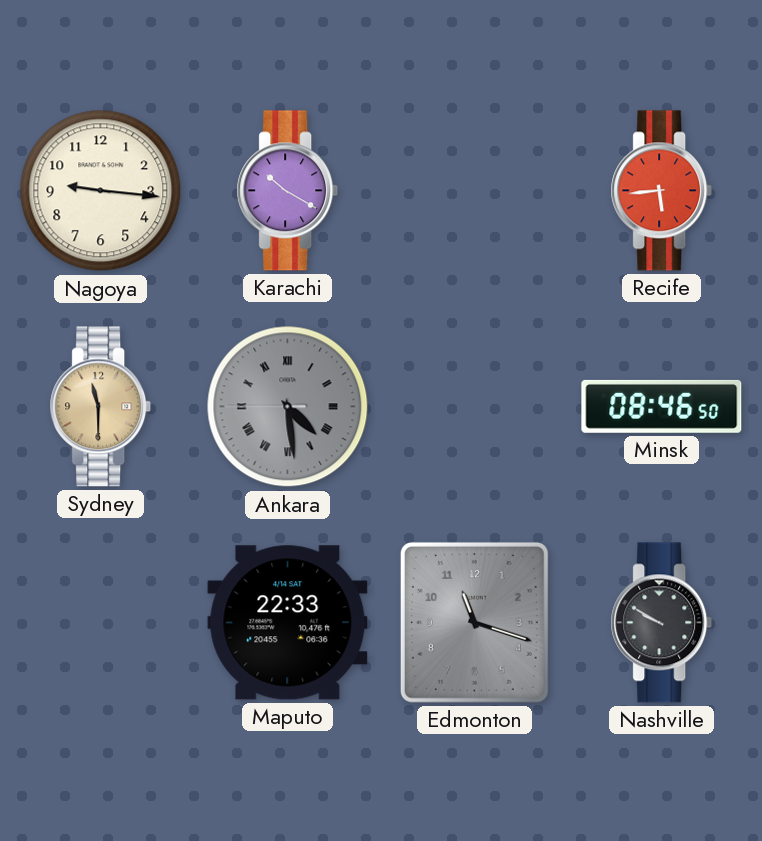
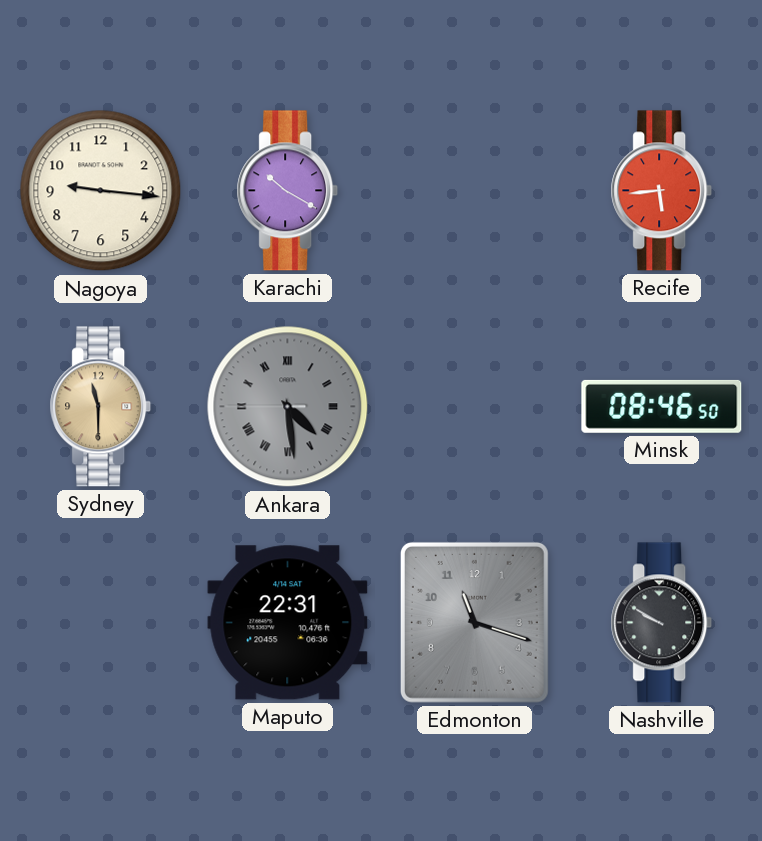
Maputo: 22:33 -> 22:31
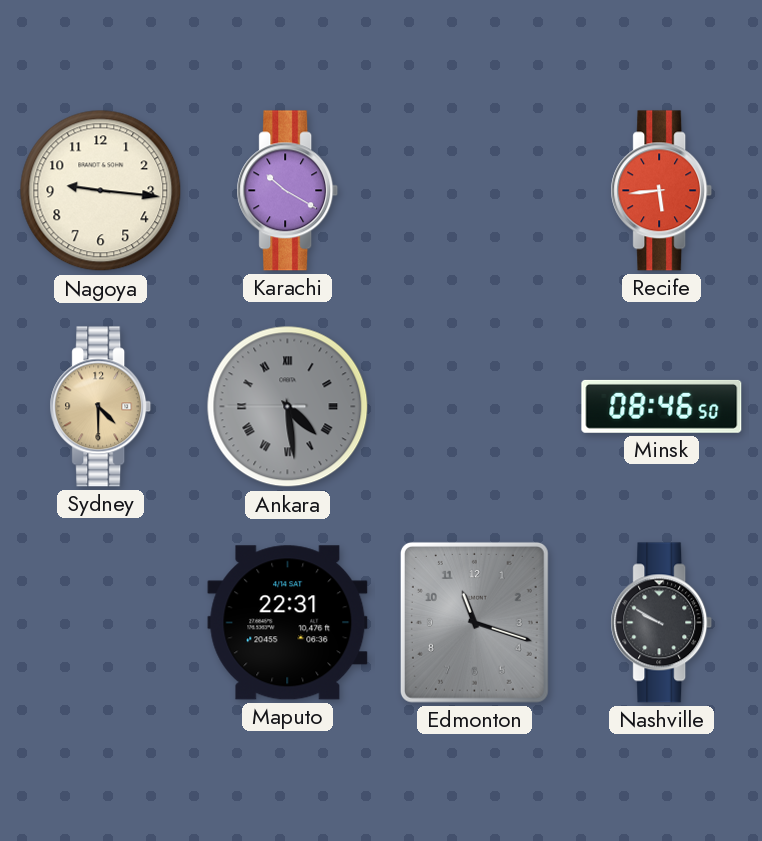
Sydney: 11:30 -> 4:30
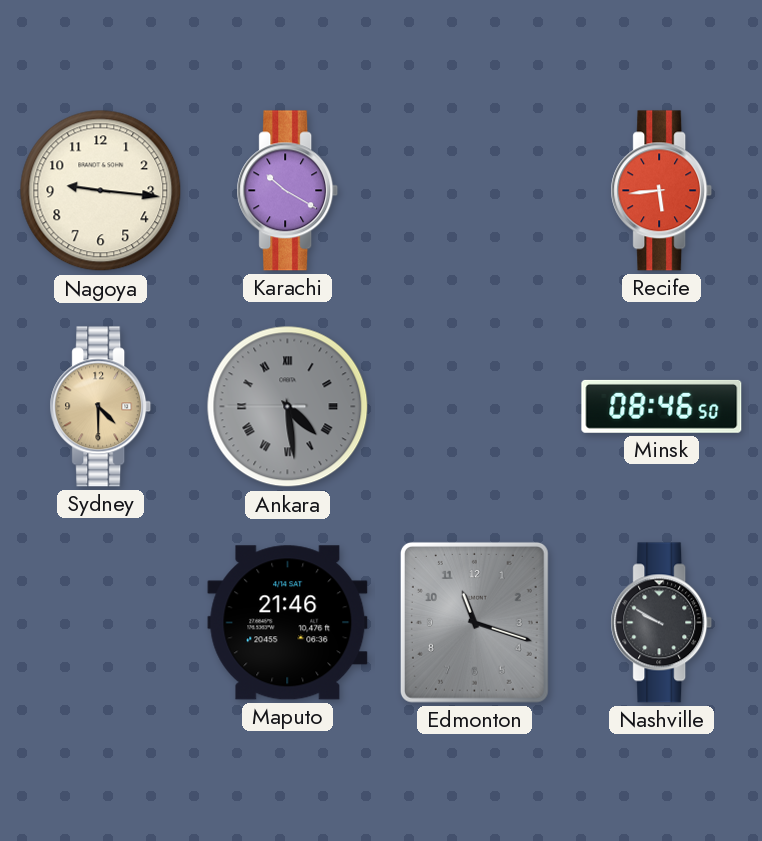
Maputo: 22:31 -> 21:46
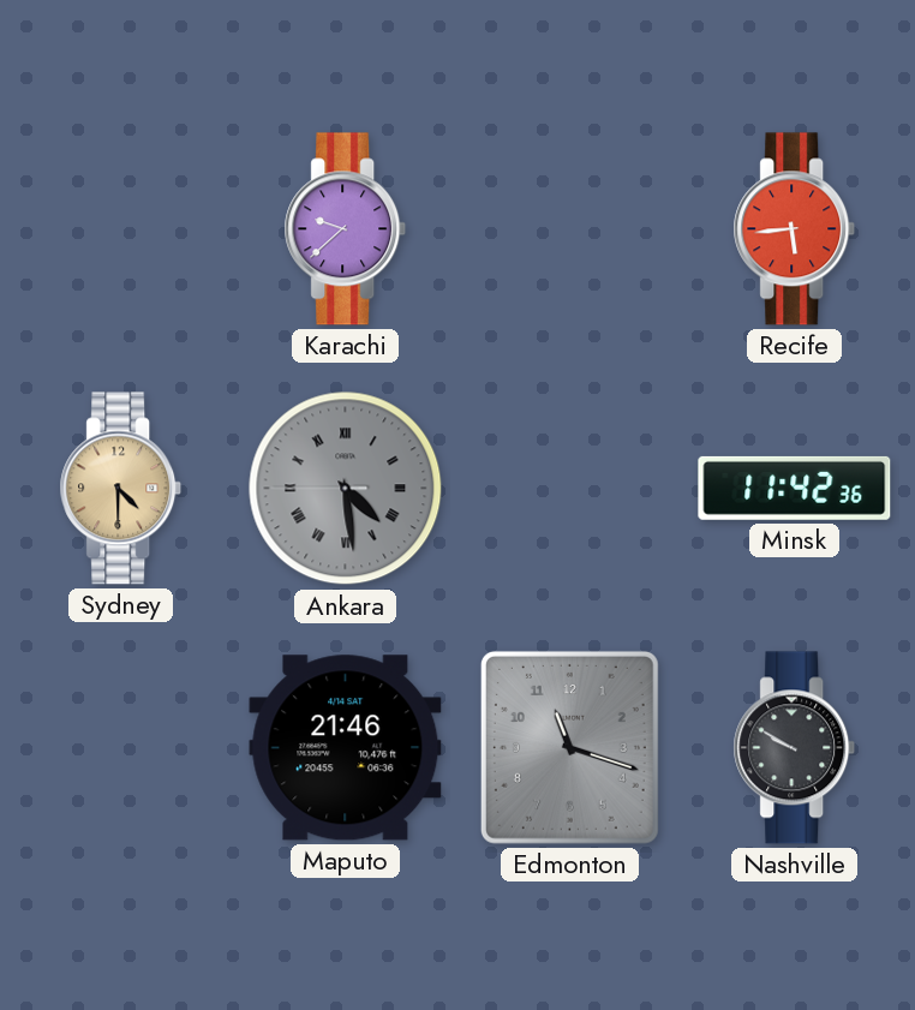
Nagoya: 9:16 -> none
Karachi: 10:20 -> 9:38
Minsk: 08:46 -> 11:42
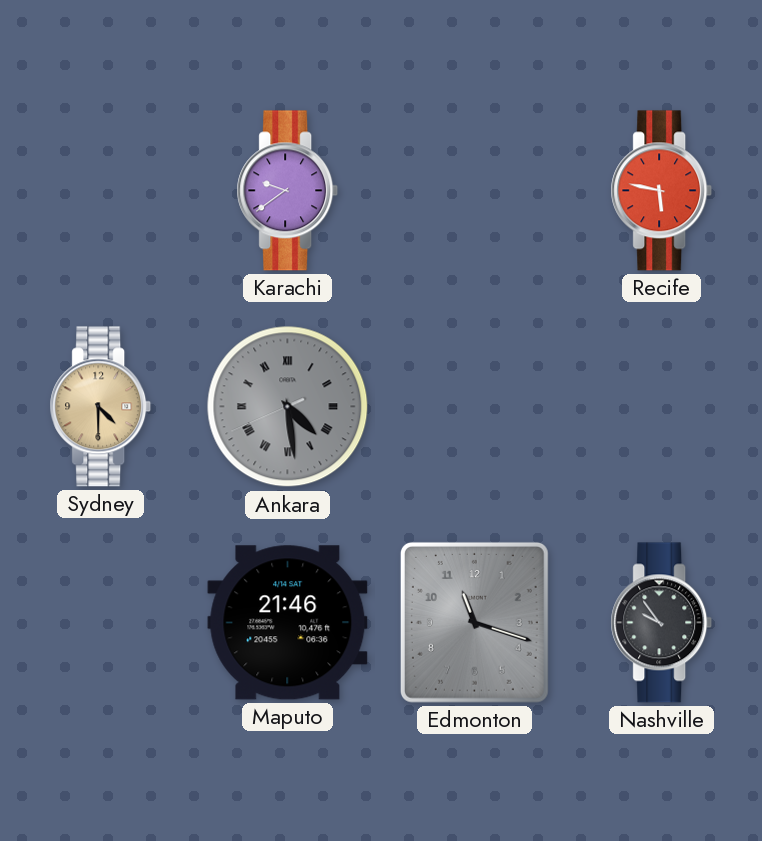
Karachi: 9:38 -> 9:39
Recife: 5:44 -> 5:47
Ankara: 4:28:45 -> 4:28:41
Minsk: 11:42 -> none
Nashville: 9:50 -> 9:54
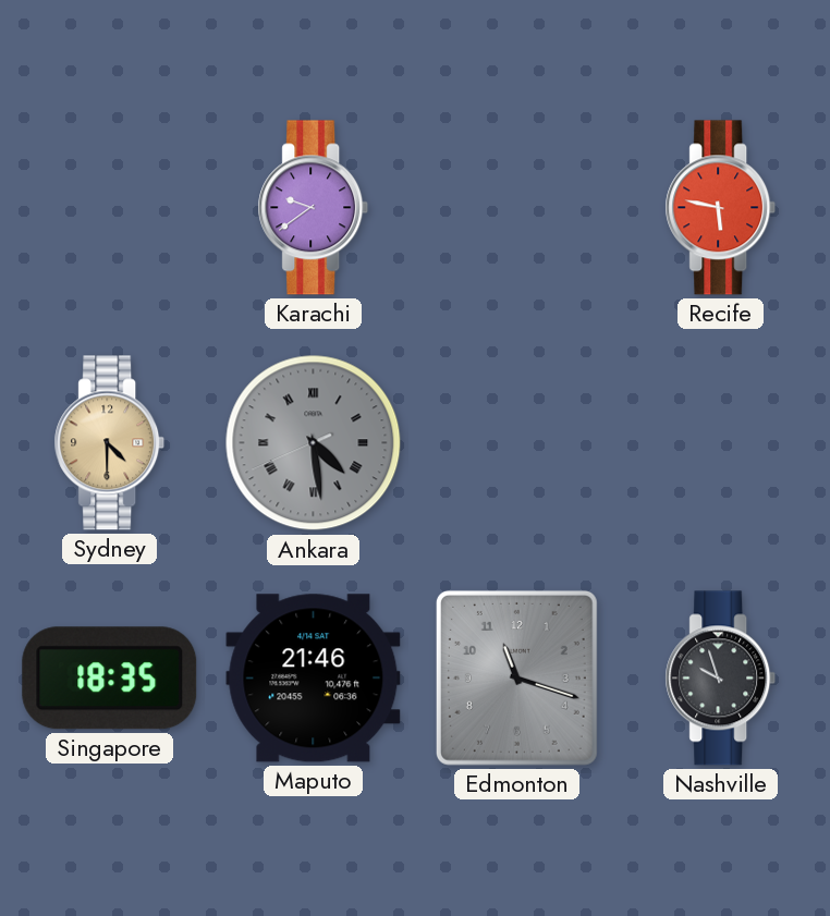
Singapore: none -> 18:35
Nashville: 9:54 -> 9:57
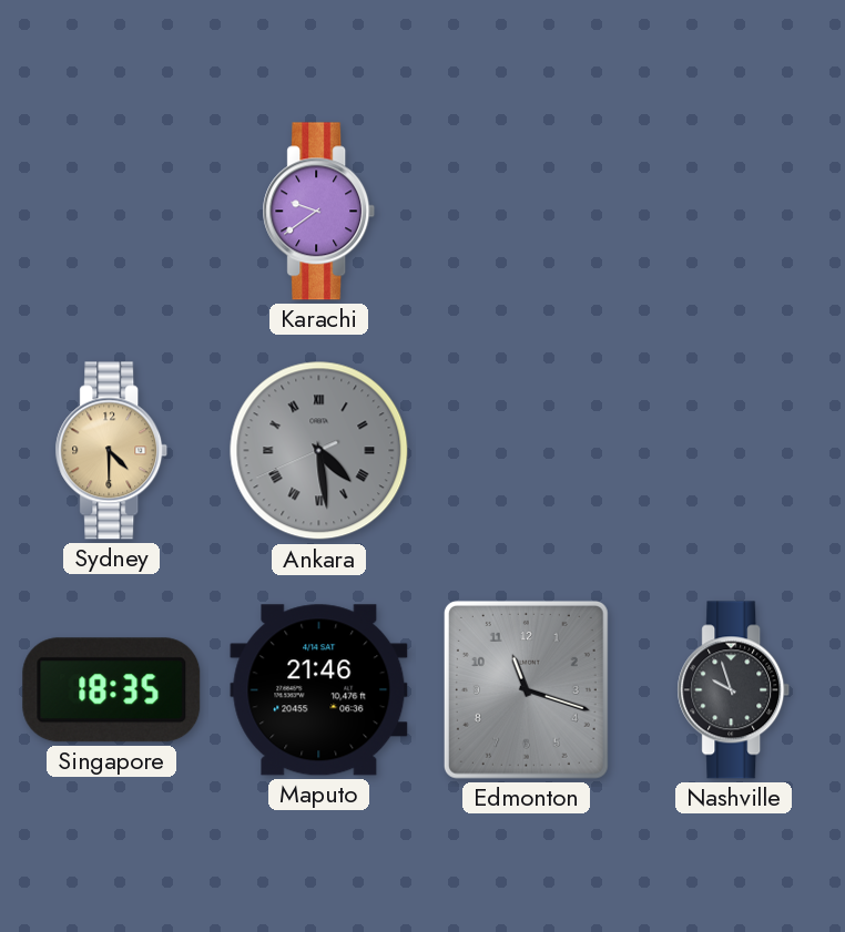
Recife: 5:47 -> none
